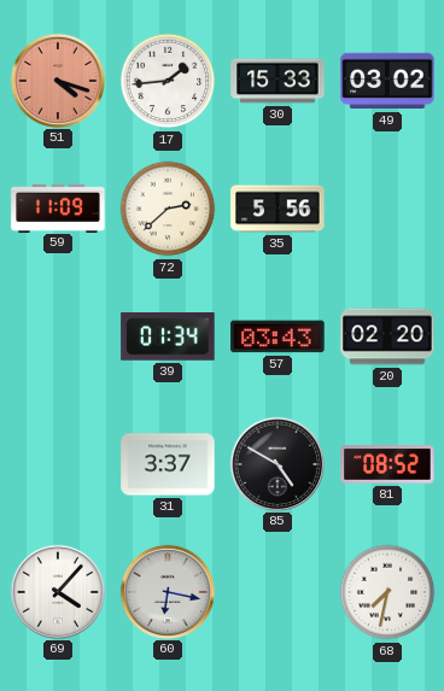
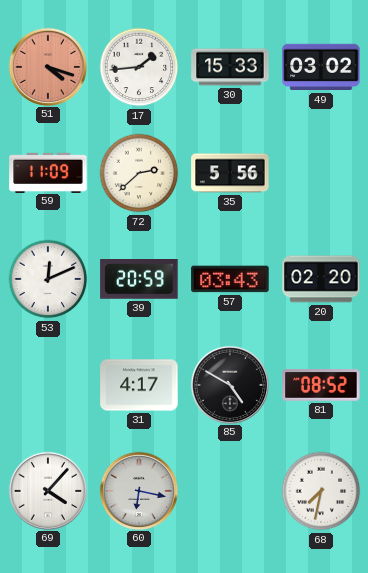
53: none -> 12:11
39: 01:34 -> 20:59
31: 3:37 -> 4:17
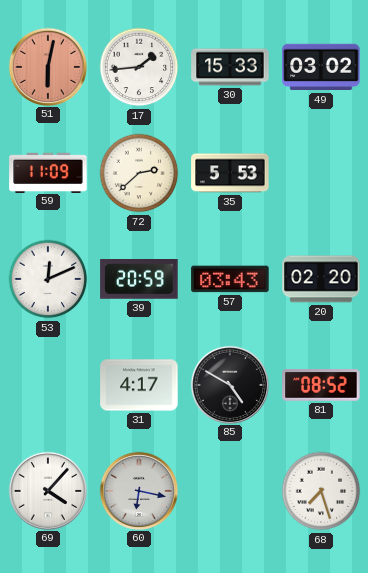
51: 4:18 -> 6:02
35: 5:56 -> 5:53
68: 7:32 -> 7:27
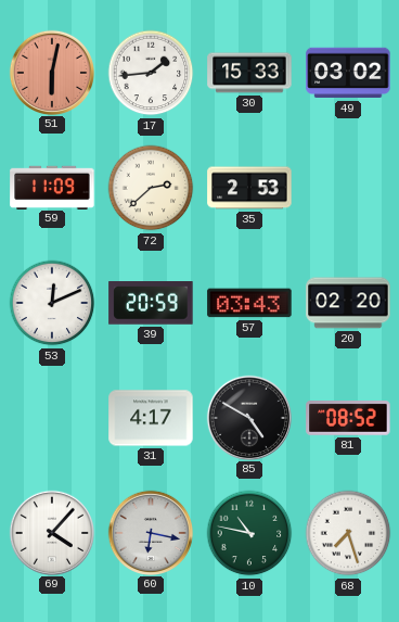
35: 5:53 -> 2:53
10: none -> 10:47
